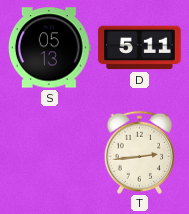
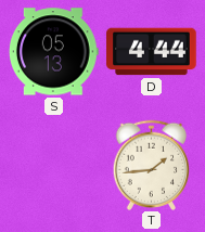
D: 5:11 -> 4:44
T: 2:44 -> 1:44
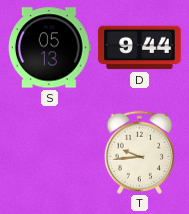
D: 4:44 -> 9:44
T: 1:44 -> 9:44
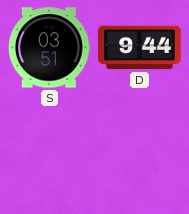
S: 05:13 -> 03:51
T: 9:44 -> none
